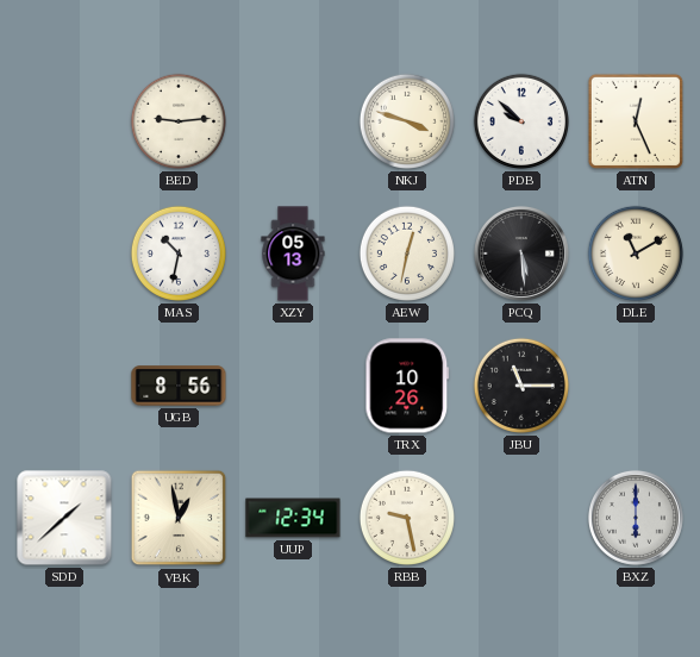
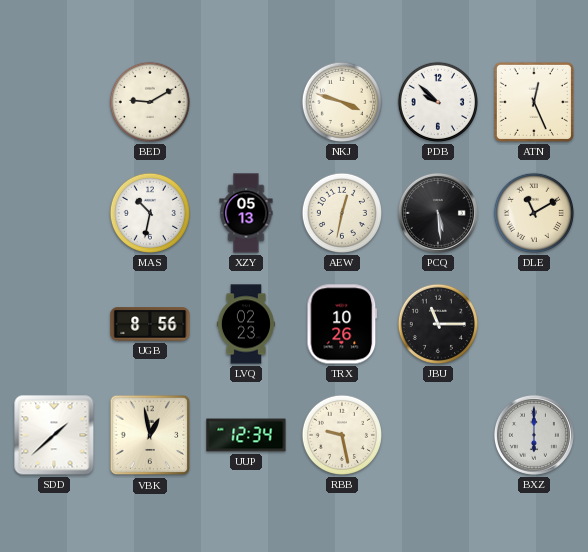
BED: 9:14 -> 9:10
LVQ: none -> 02:23
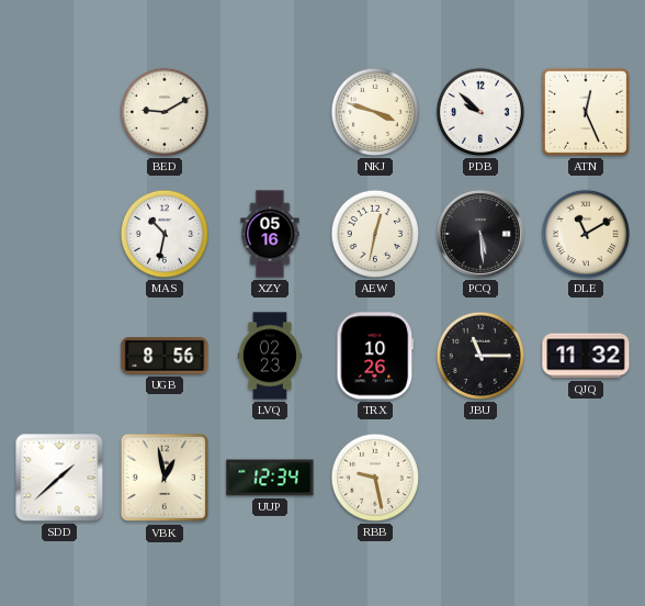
XZY: 05:13 -> 05:16
QJQ: none -> 11:32
BXZ: 6:00 -> none
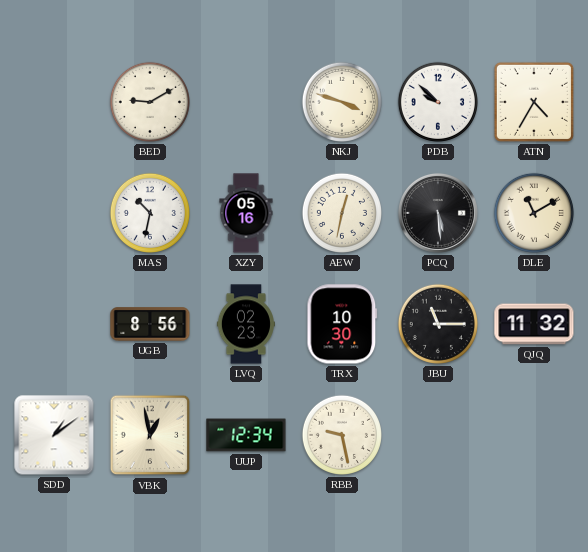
ATN: 12:26 -> 4:35
TRX: 10:26 -> 10:30
SDD: 1:38 -> 1:09
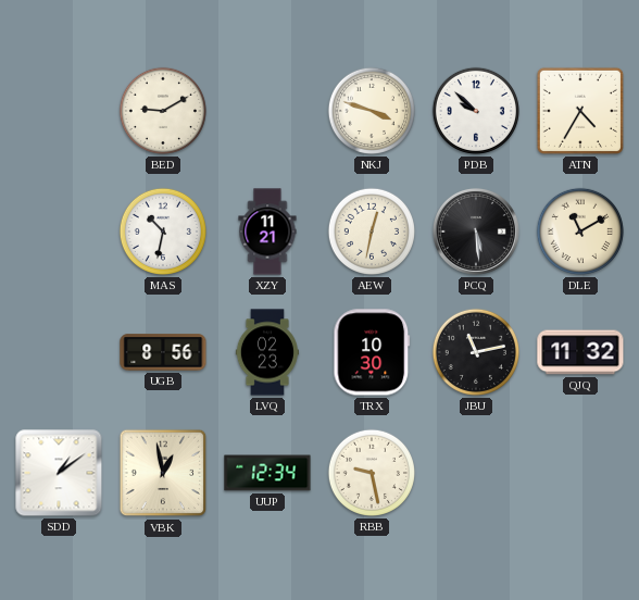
XZY: 05:16 -> 11:21
JBU: 11:15 -> 11:13
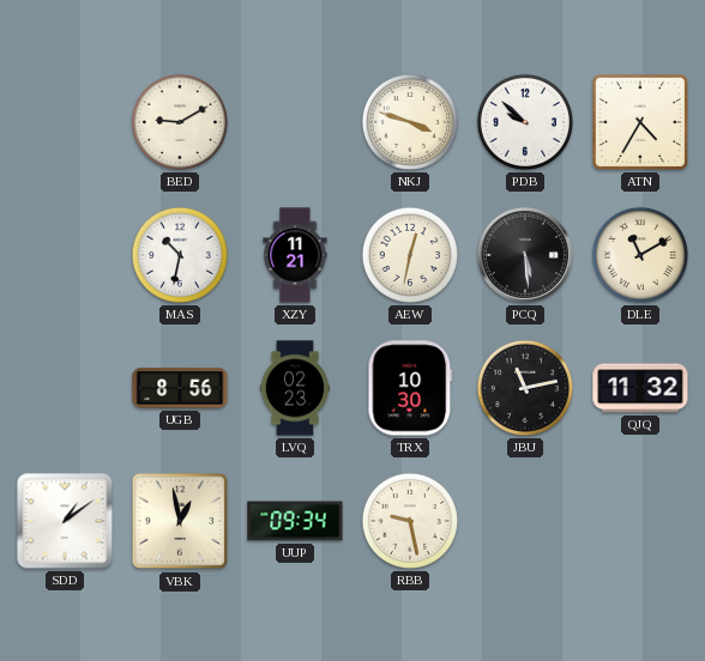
UUP: 12:34 -> 09:34
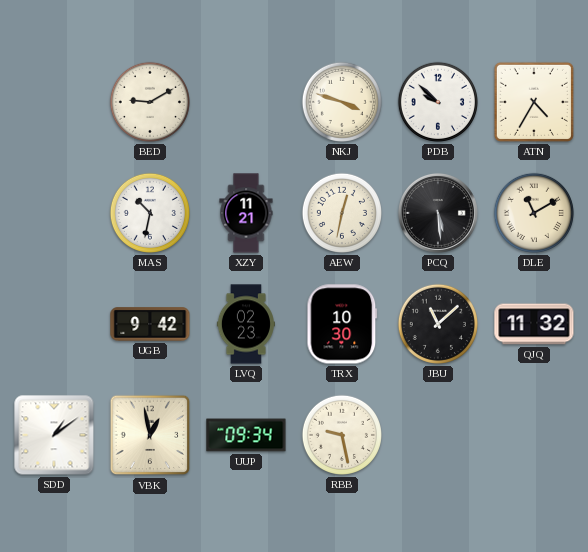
UGB: 8:56 -> 9:42
JBU: 11:13 -> 11:08
